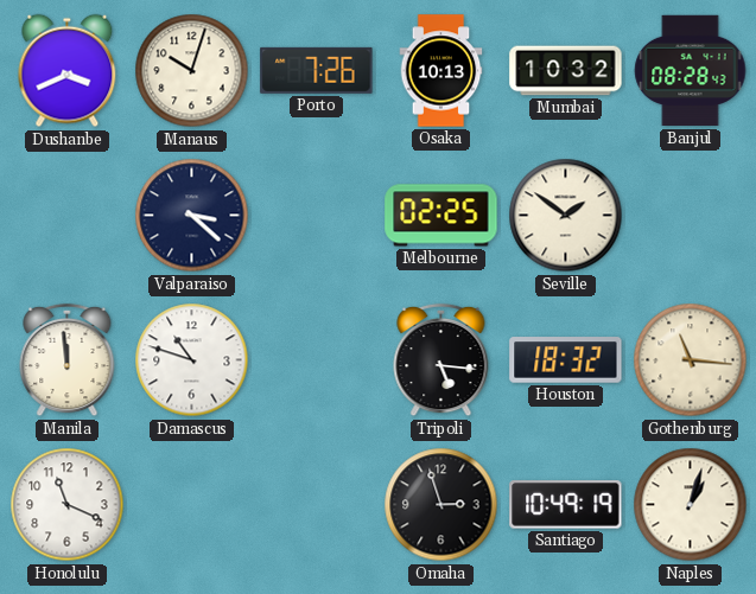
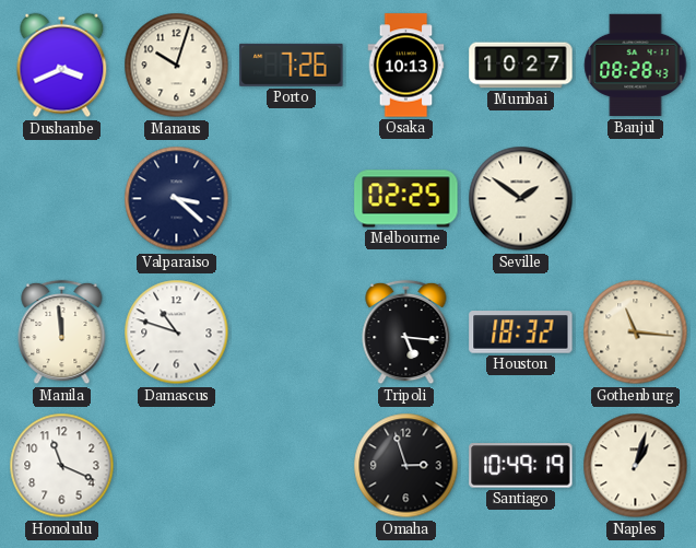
Mumbai: 10:32 -> 10:27
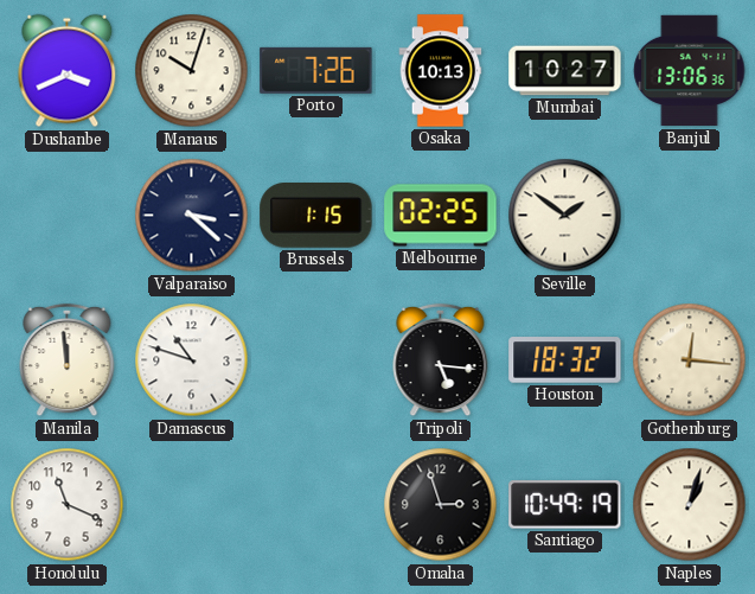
Banjul: 08:28 -> 13:06
Brussels: none -> 1:15
Gothenburg: 11:16 -> 12:16
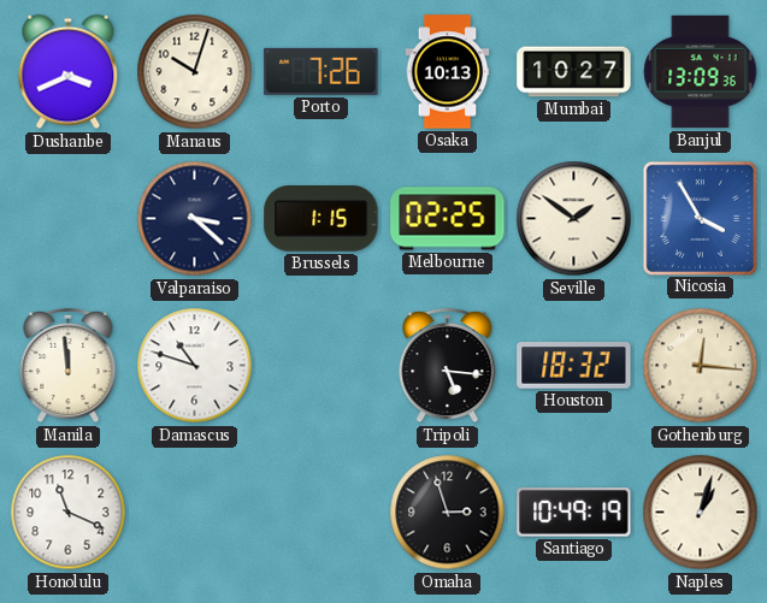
Banjul: 13:06 -> 13:09
Nicosia: none -> 3:55
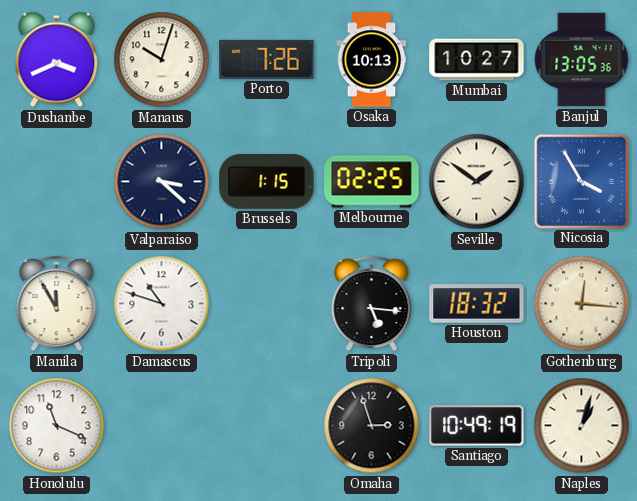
Banjul: 13:09 -> 13:05
Manila: 11:59 -> 11:55
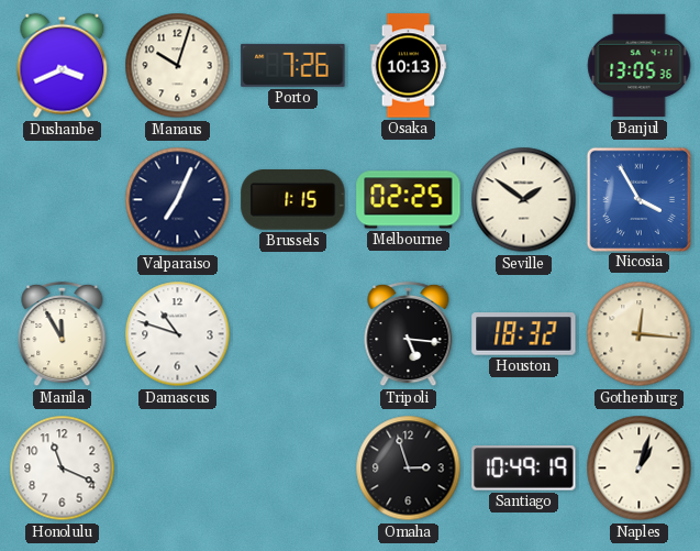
Mumbai: 10:27 -> none
Valparaiso: 3:22 -> 7:04
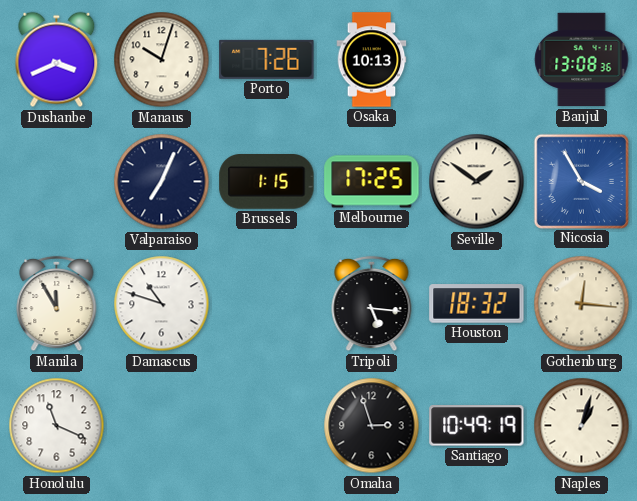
Banjul: 13:05 -> 13:08
Melbourne: 02:25 -> 17:25
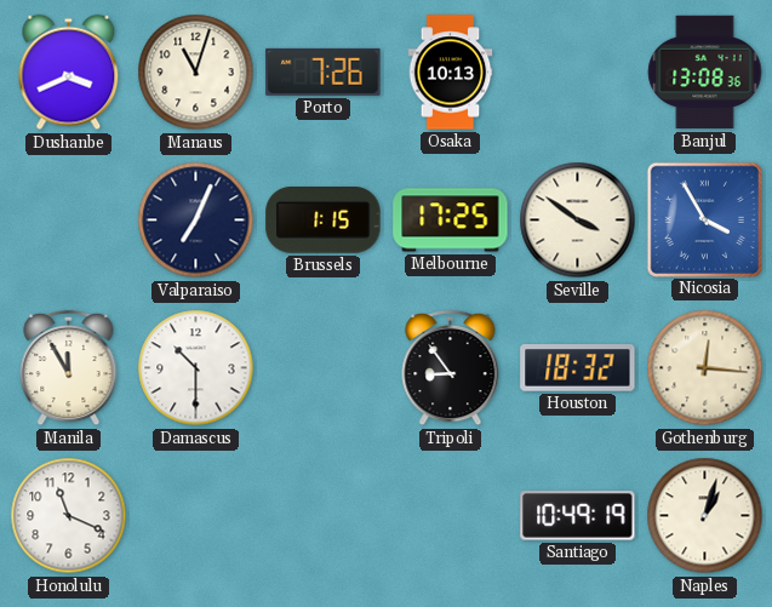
Manaus: 10:03 -> 11:03
Seville: 1:51 -> 3:51
Damascus: 10:48 -> 10:30
Tripoli: 5:16 -> 8:54
Omaha: 2:57 -> none
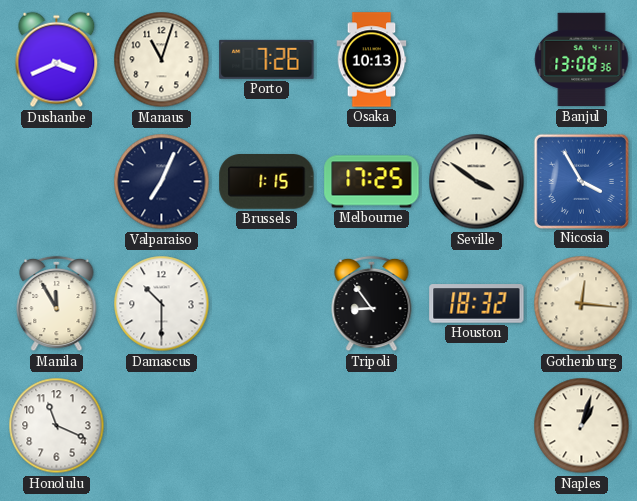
Santiago: 10:49 -> none
